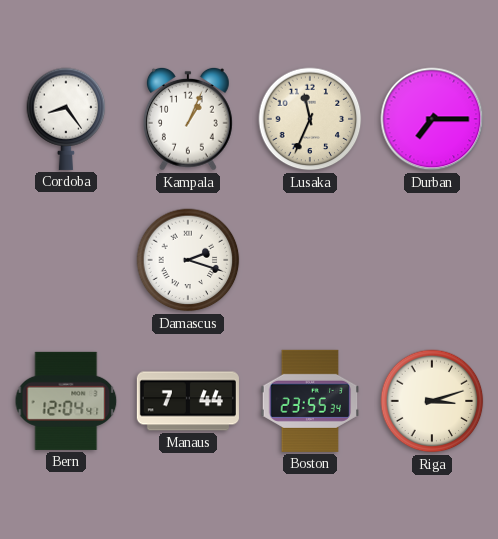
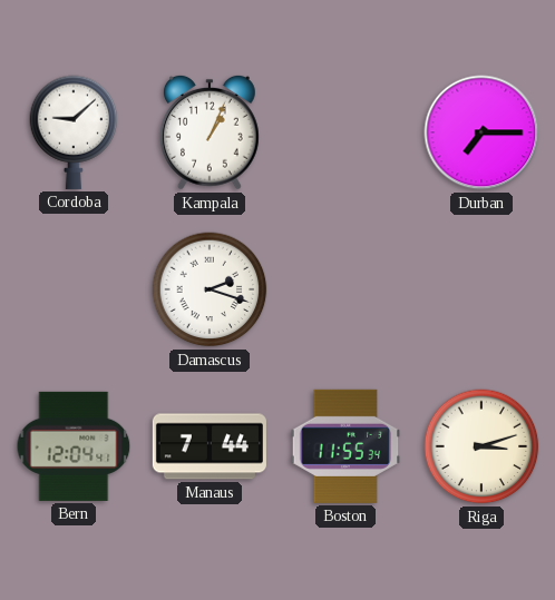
Cordoba: 8:24 -> 9:08
Lusaka: 11:34 -> none
Boston: 23:55 -> 11:55
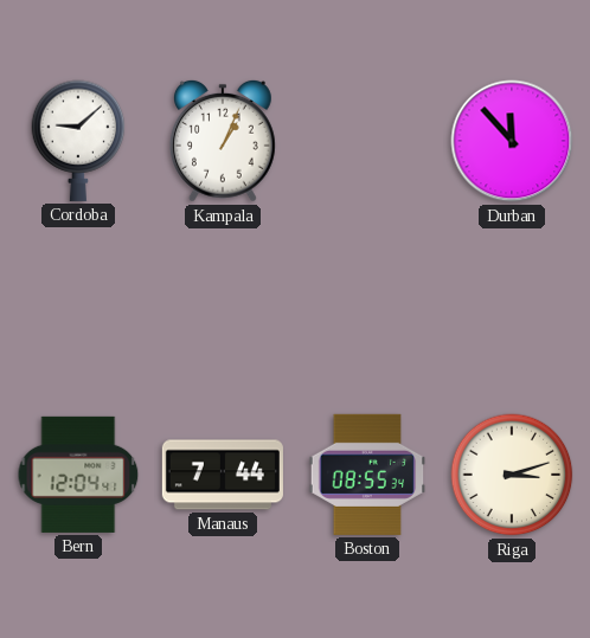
Durban: 7:15 -> 11:53
Damascus: 2:18 -> none
Boston: 11:55 -> 08:55
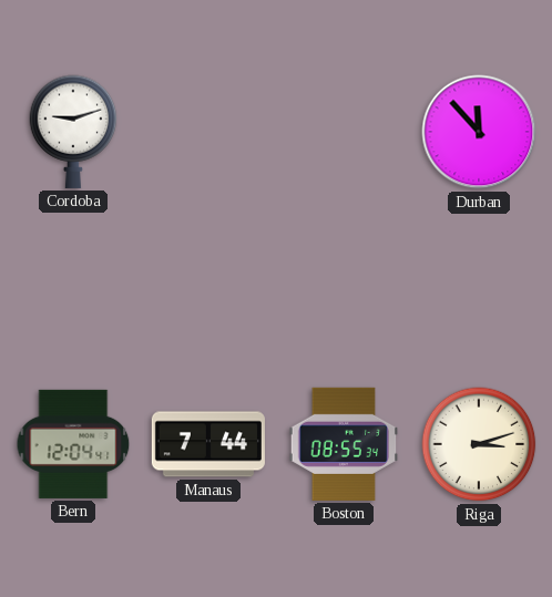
Cordoba: 9:08 -> 9:12
Kampala: 1:04 -> none
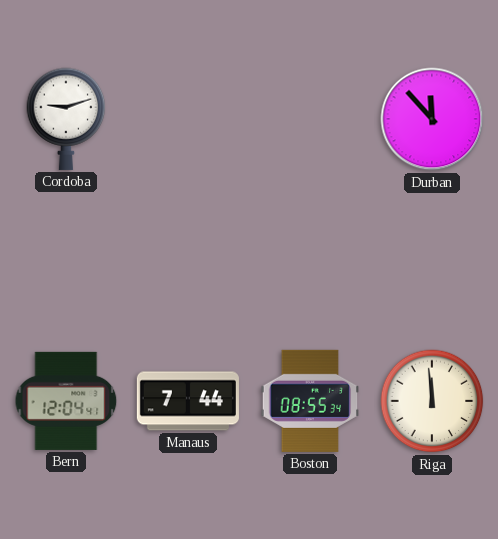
Riga: 3:12 -> 11:59
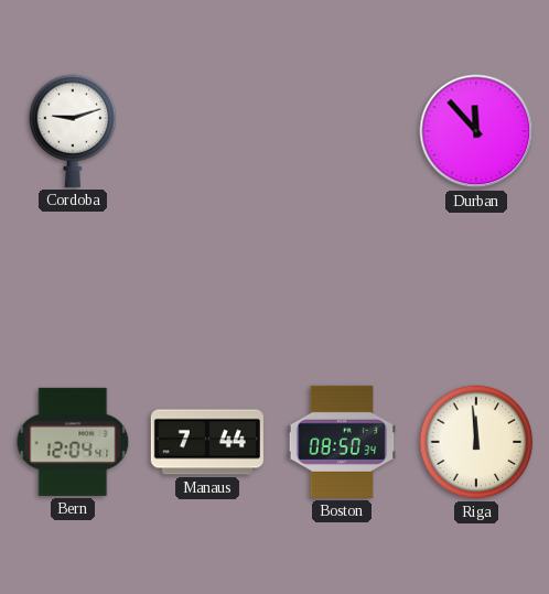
Boston: 08:55 -> 08:50
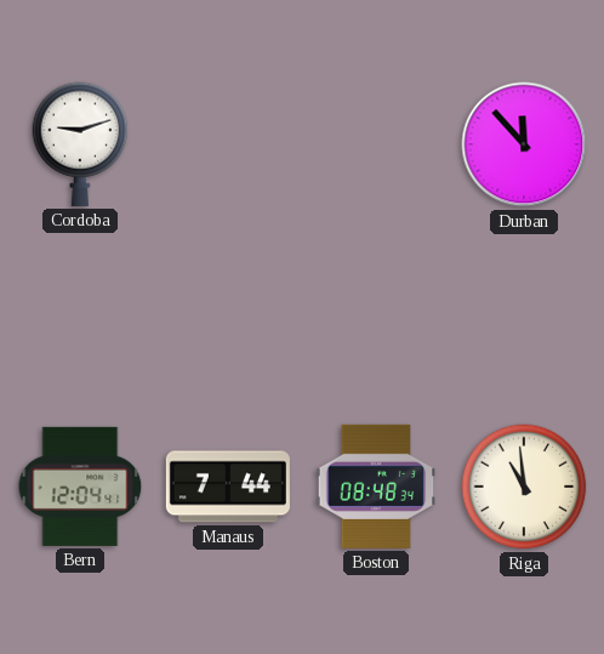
Boston: 08:50 -> 08:48
Riga: 11:59 -> 10:59
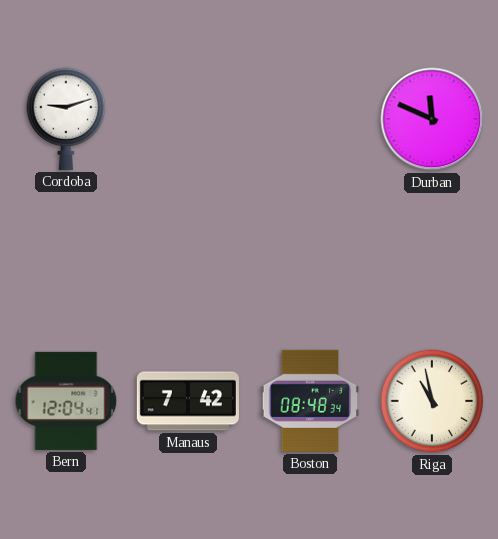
Durban: 11:53 -> 11:49
Manaus: 7:44 -> 7:42
Riga: 10:59 -> 10:58
